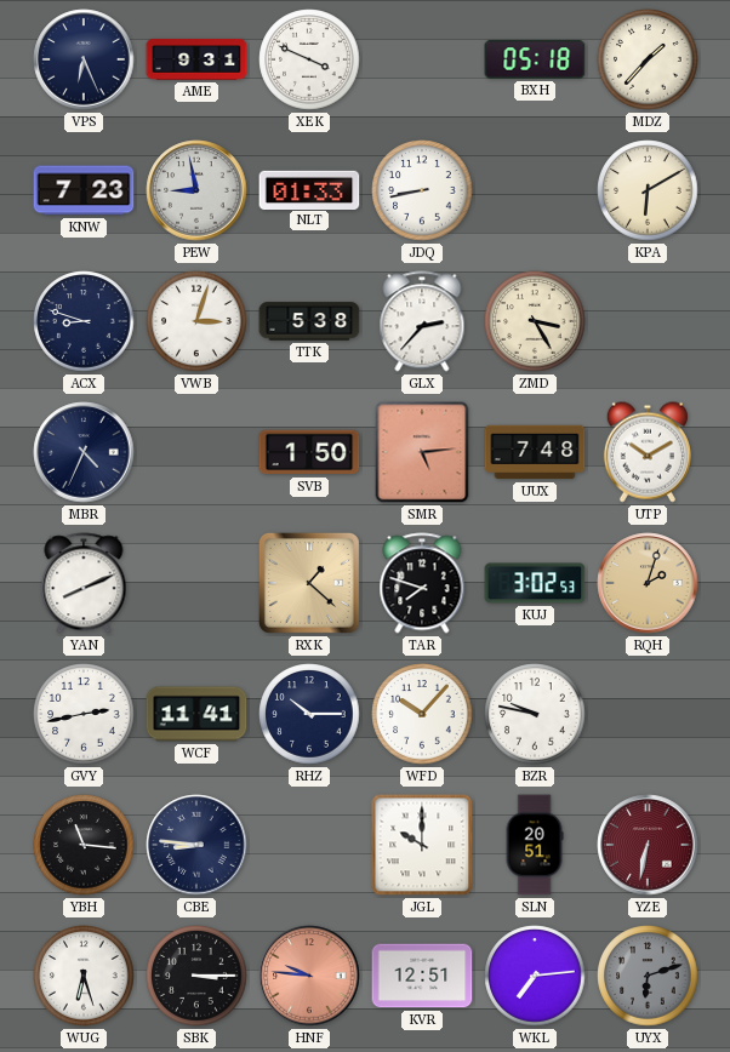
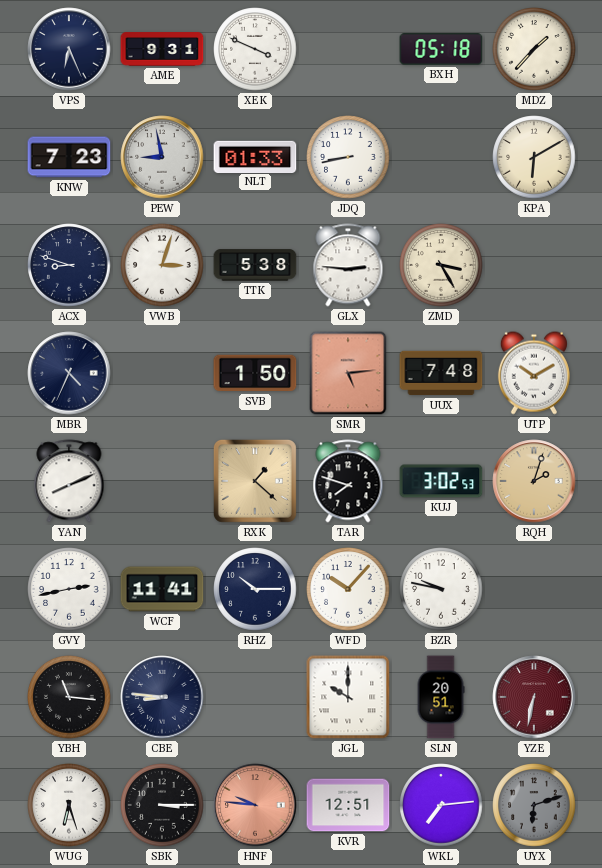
GLX: 2:37 -> 2:46
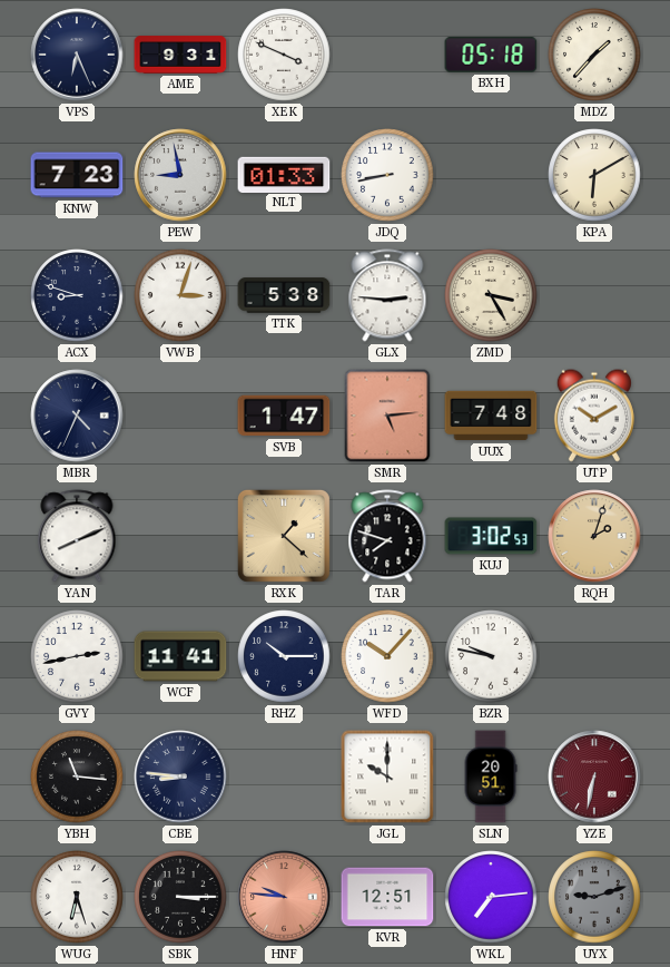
SVB: 1:50 -> 1:47
UYX: 6:12 -> 9:12
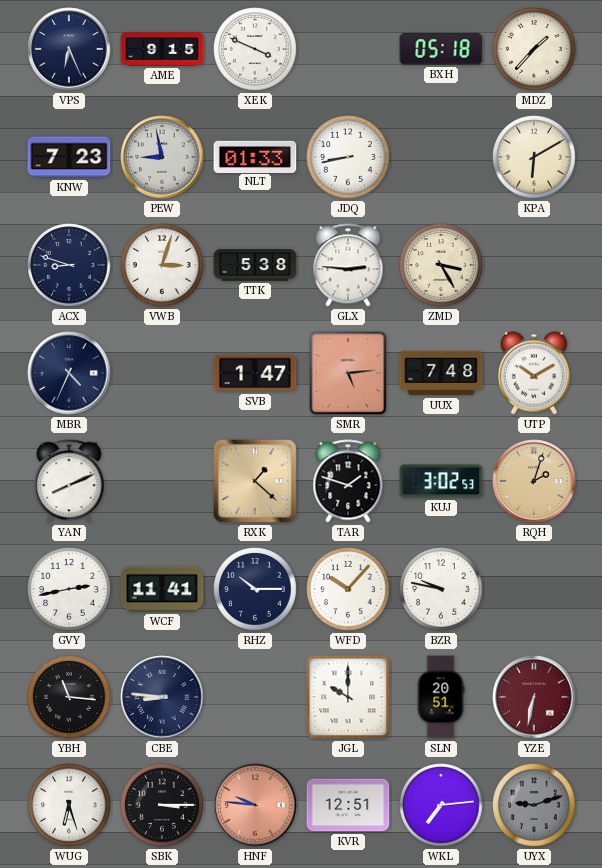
AME: 9:31 -> 9:15
TAR: 7:48 -> 1:48
